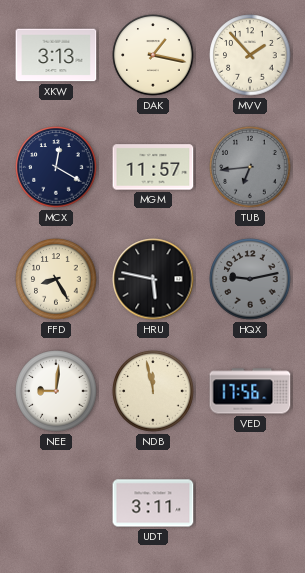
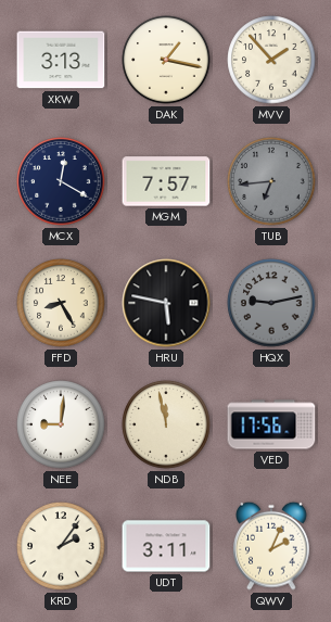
MGM: 11:57 -> 7:57
KRD: none -> 2:06
QWV: none -> 2:04
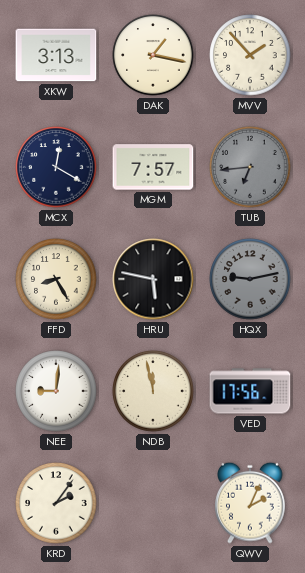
UDT: 3:11 -> none
